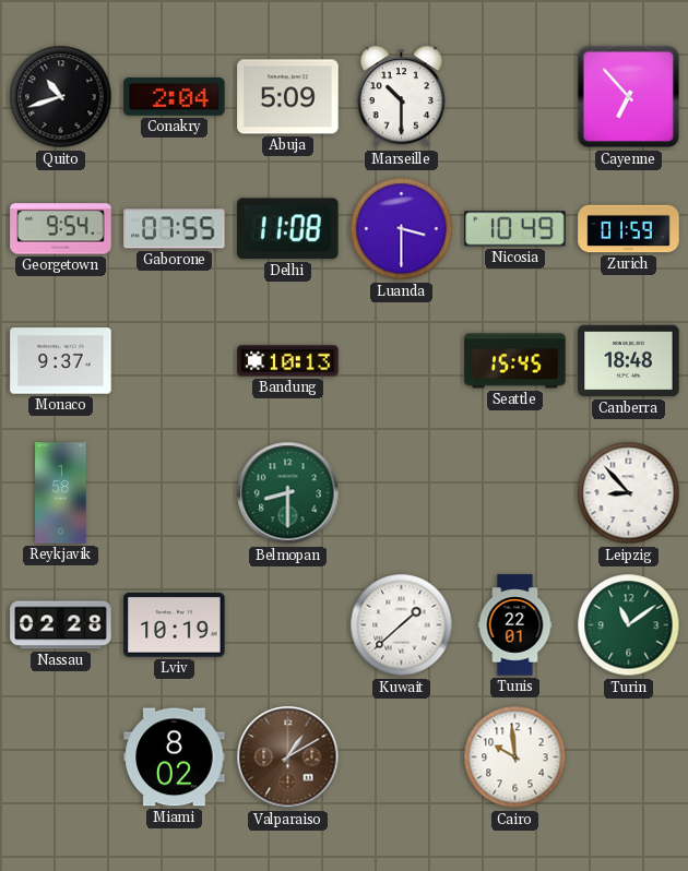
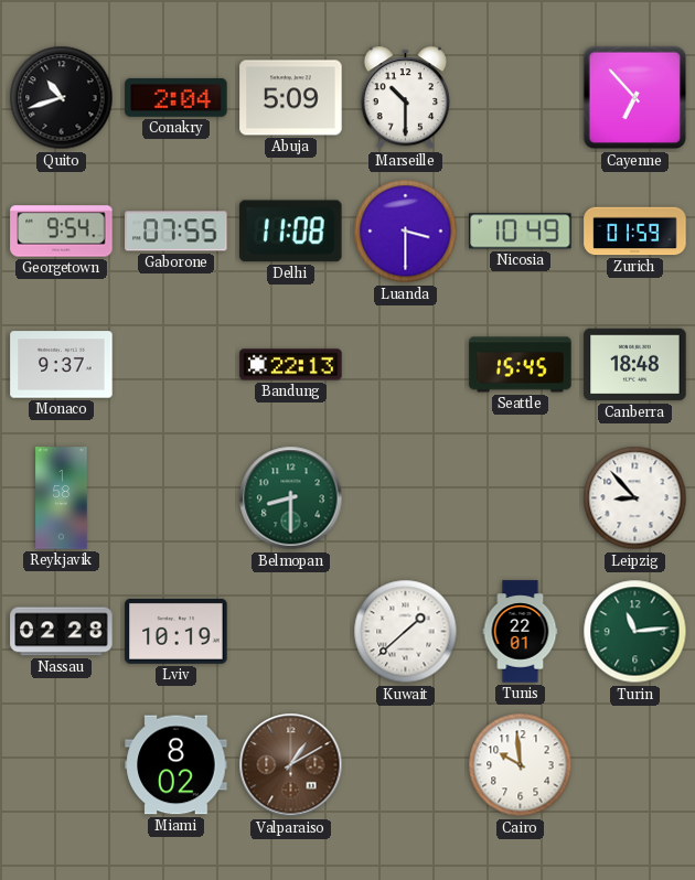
Bandung: 10:13 -> 22:13
Turin: 11:09 -> 11:14
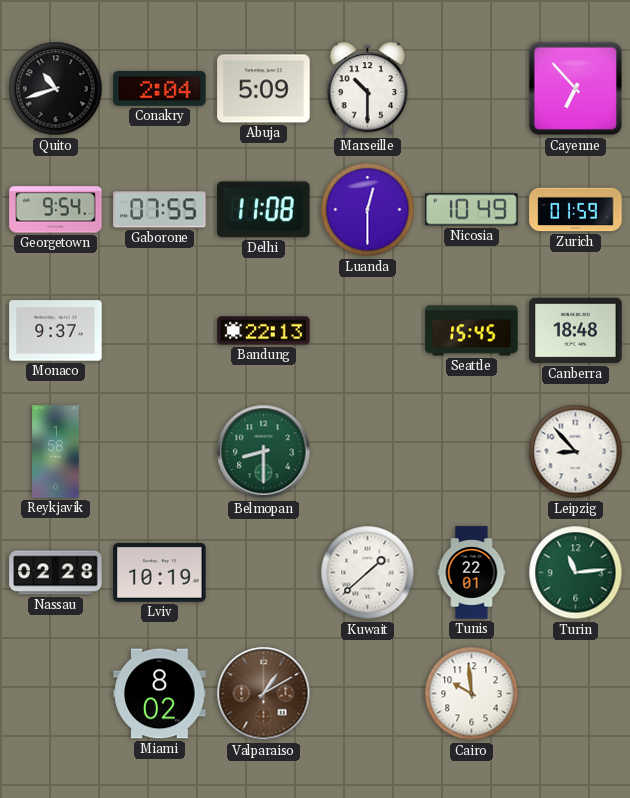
Luanda: 3:30 -> 12:30
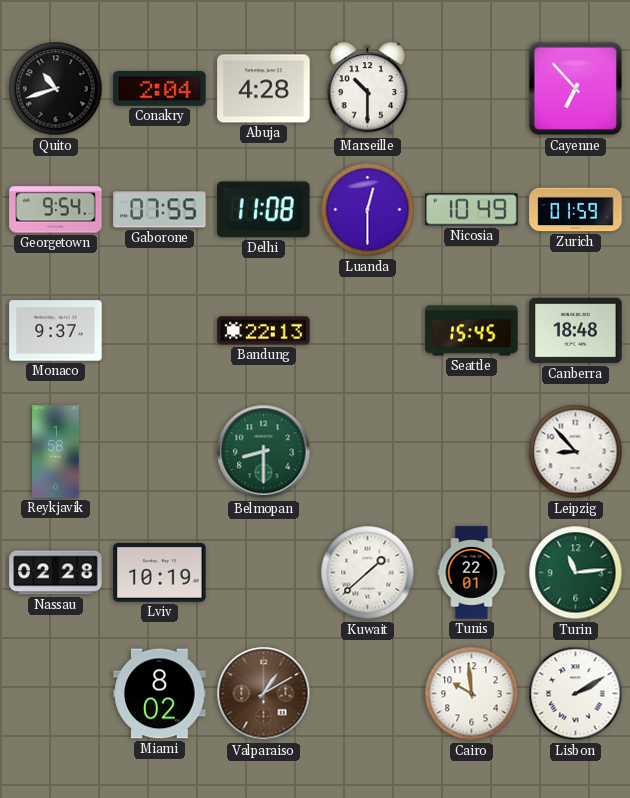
Abuja: 5:09 -> 4:28
Lisbon: none -> 2:10
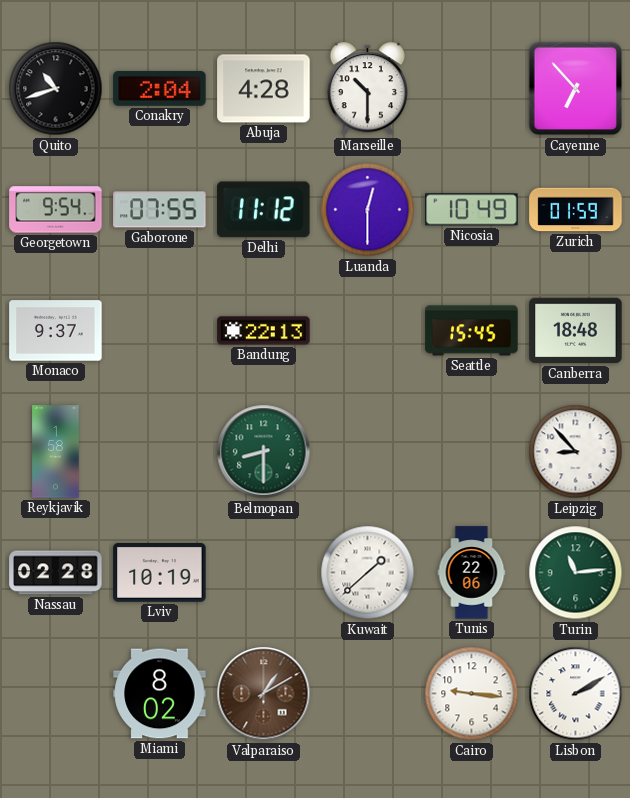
Delhi: 11:08 -> 11:12
Tunis: 22:01 -> 22:06
Cairo: 9:59 -> 9:16
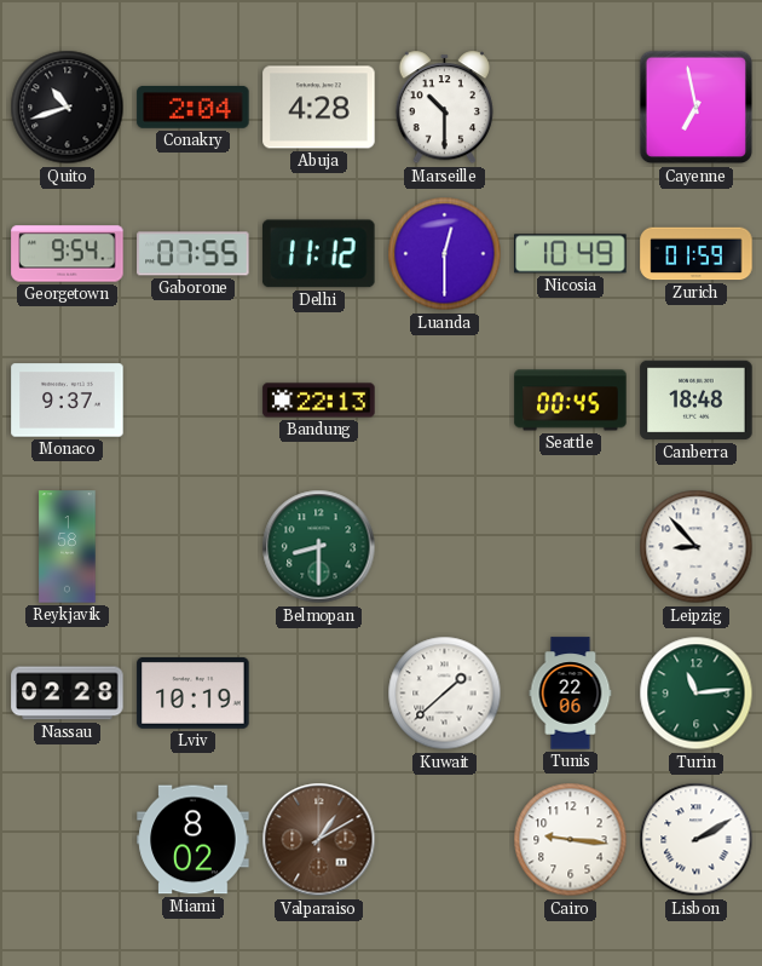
Cayenne: 6:53 -> 6:58
Seattle: 15:45 -> 00:45
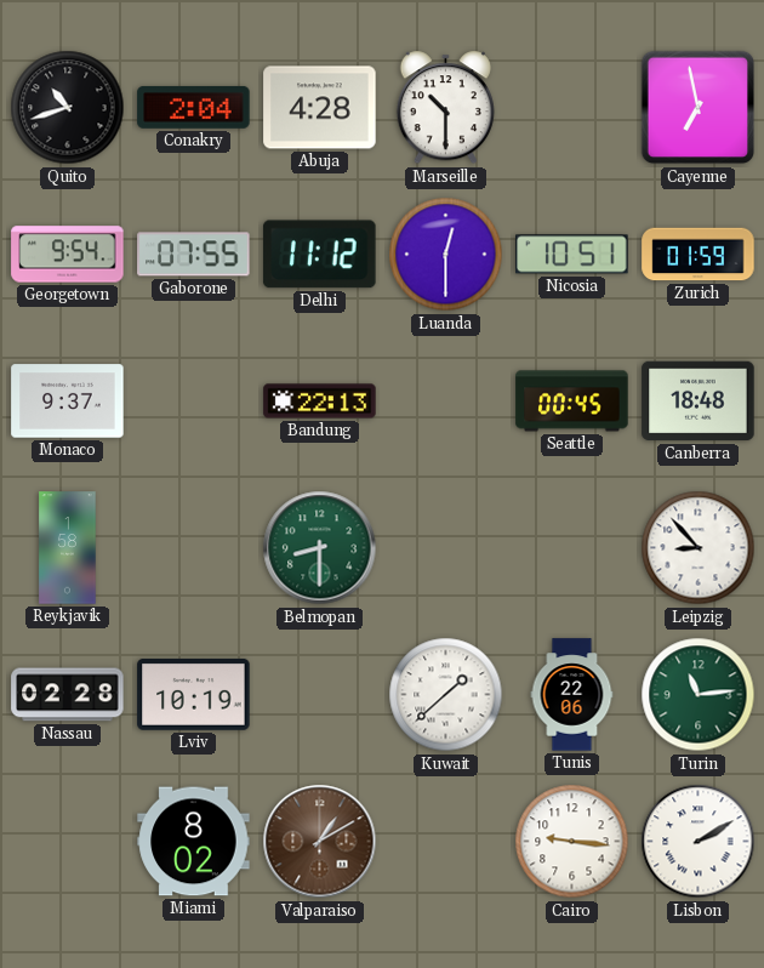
Nicosia: 10:49 -> 10:51
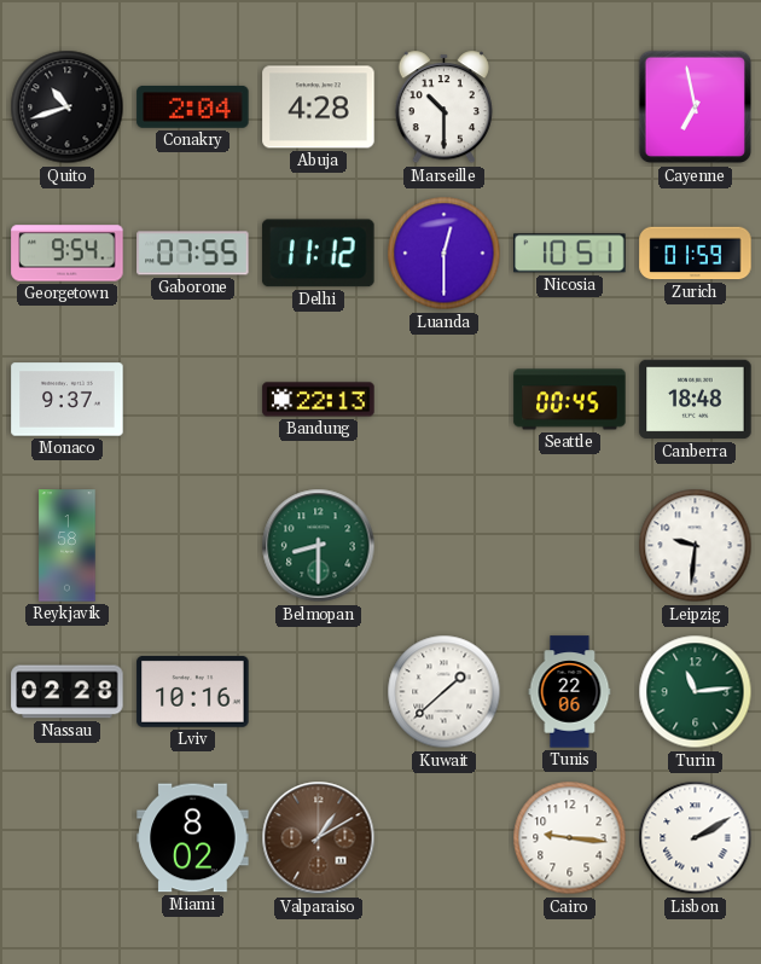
Leipzig: 8:53 -> 9:31
Lviv: 10:19 -> 10:16
